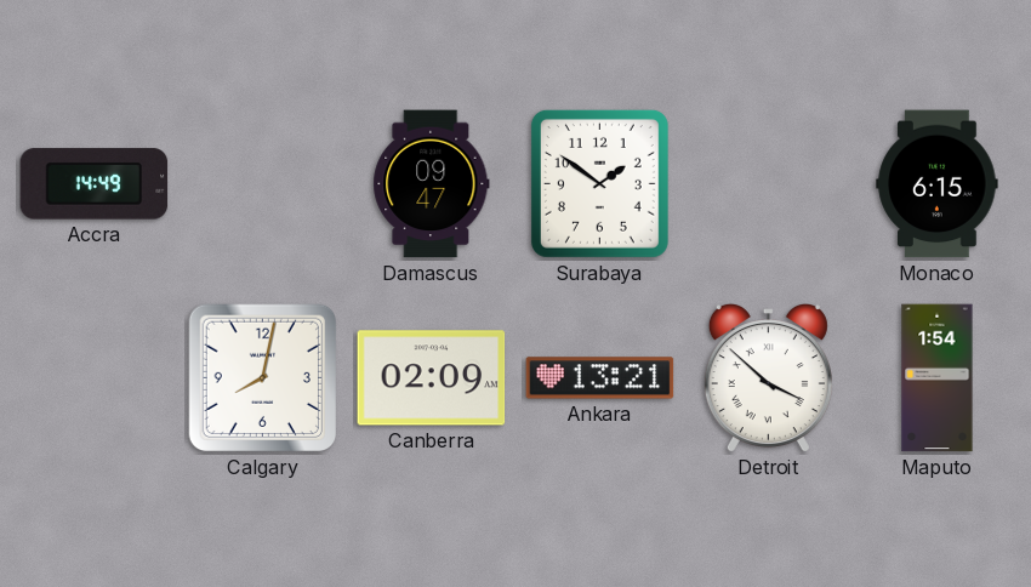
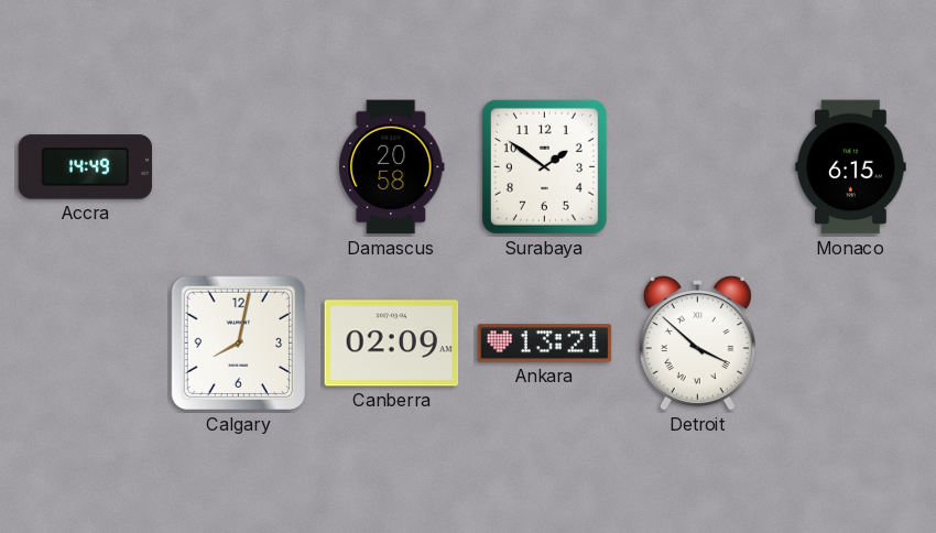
Damascus: 09:47 -> 20:58
Maputo: 1:54 -> none
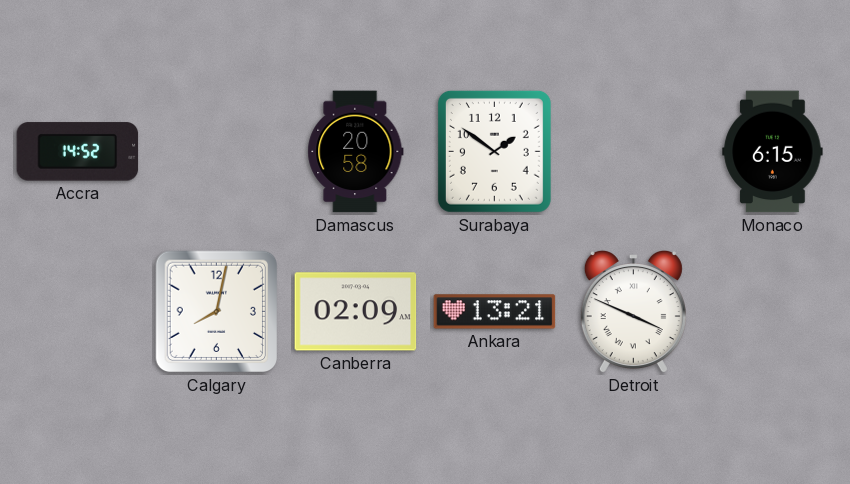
Accra: 14:49 -> 14:52
Detroit: 3:52 -> 3:49
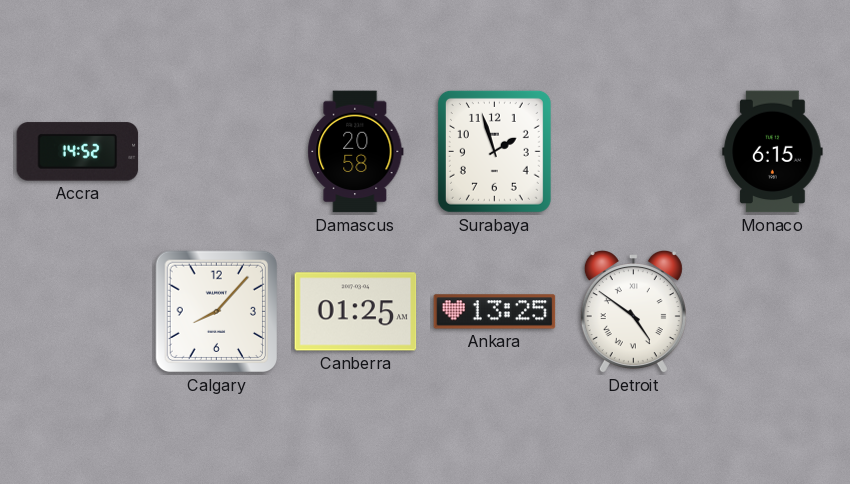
Surabaya: 1:51 -> 1:57
Calgary: 8:02 -> 8:07
Canberra: 02:09 -> 01:25
Ankara: 13:21 -> 13:25
Detroit: 3:49 -> 4:51
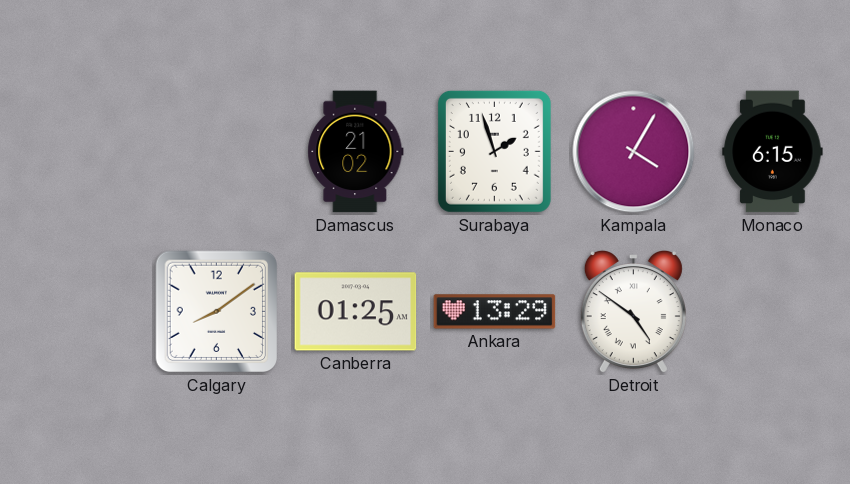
Accra: 14:52 -> none
Damascus: 20:58 -> 21:02
Kampala: none -> 4:05
Calgary: 8:07 -> 8:09
Ankara: 13:25 -> 13:29
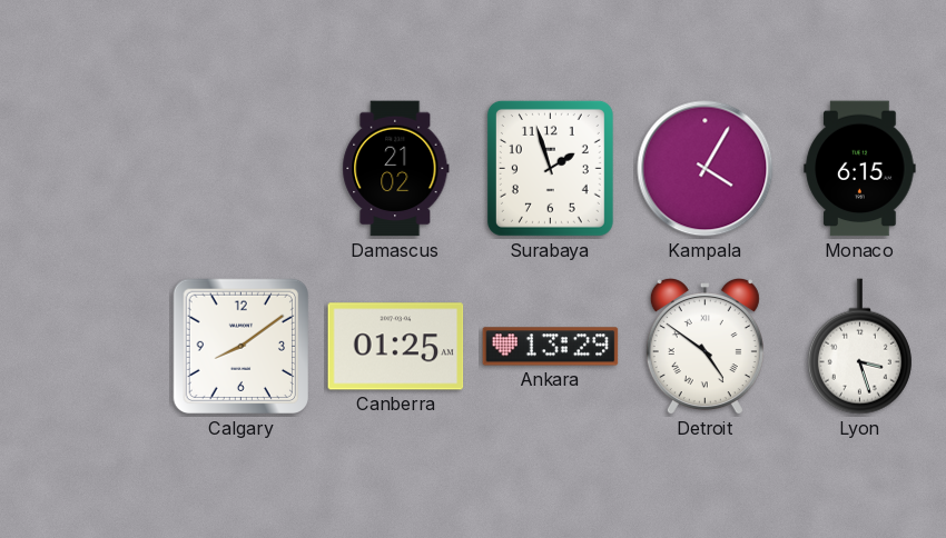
Lyon: none -> 3:27
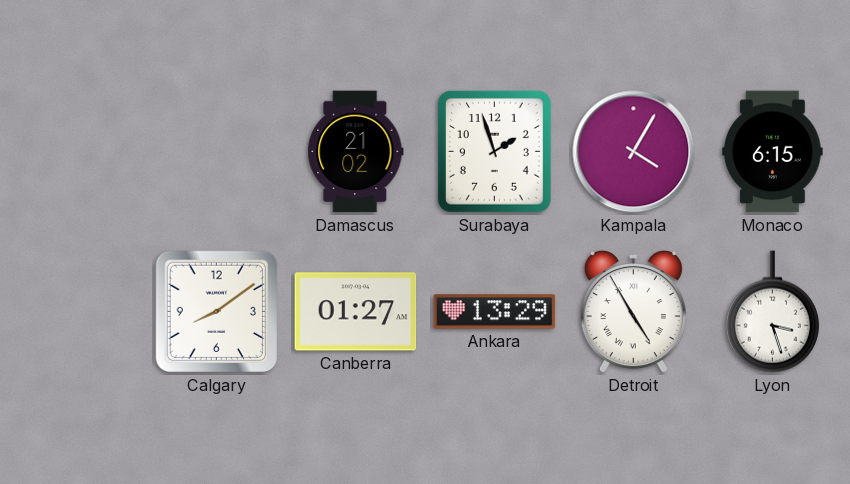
Canberra: 01:25 -> 01:27
Detroit: 4:51 -> 4:55
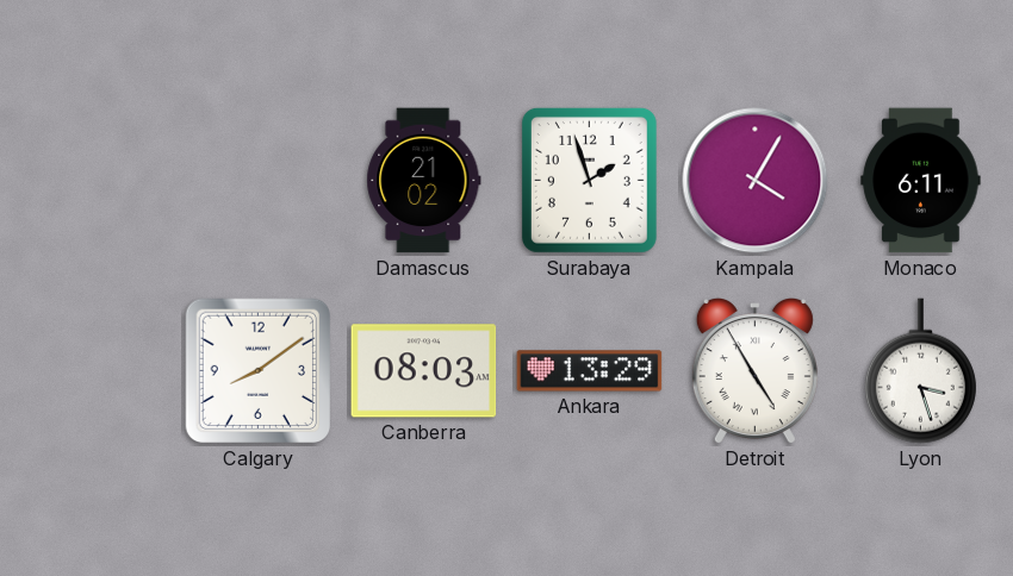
Monaco: 6:15 -> 6:11
Canberra: 01:27 -> 08:03
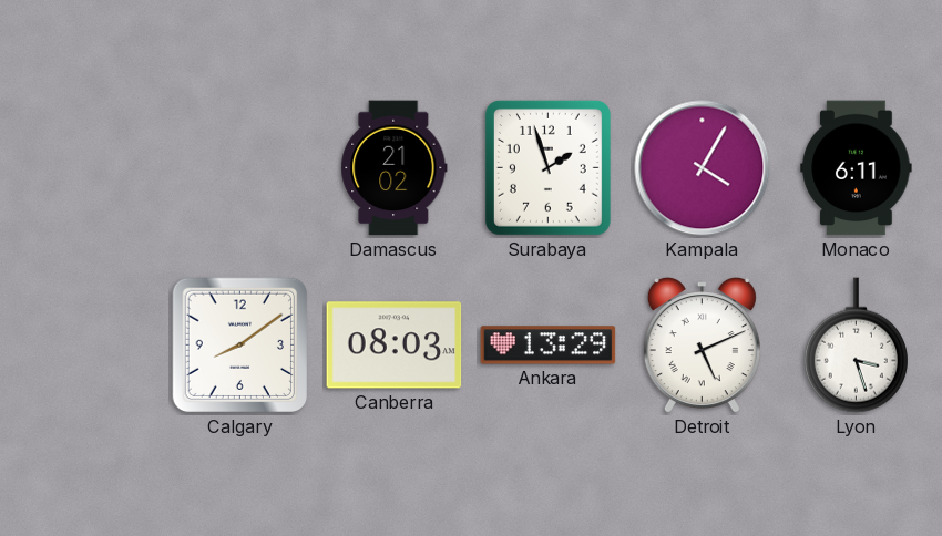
Detroit: 4:55 -> 5:11
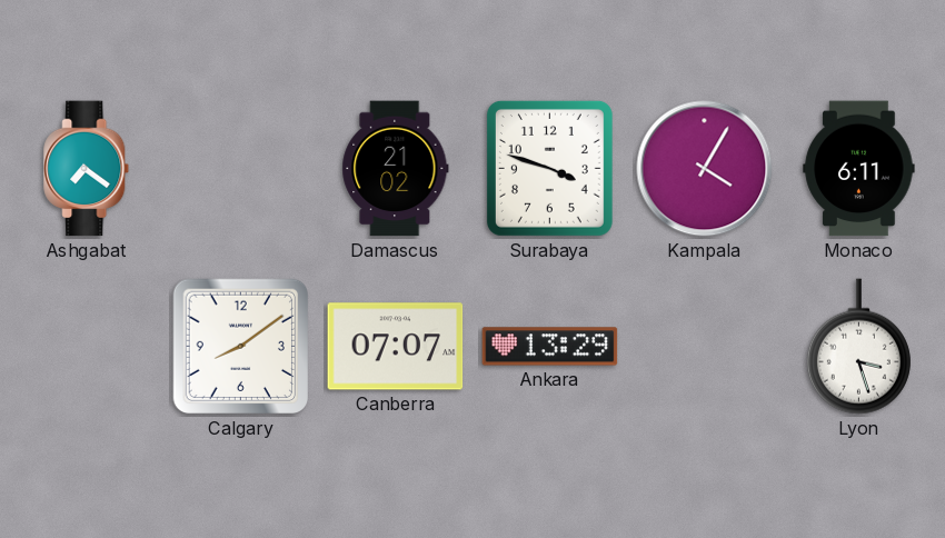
Ashgabat: none -> 7:21
Surabaya: 1:57 -> 3:48
Canberra: 08:03 -> 07:07
Detroit: 5:11 -> none
